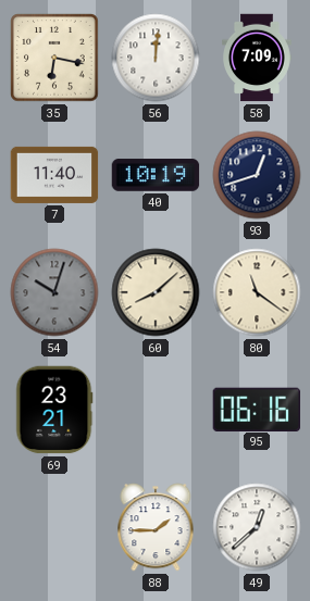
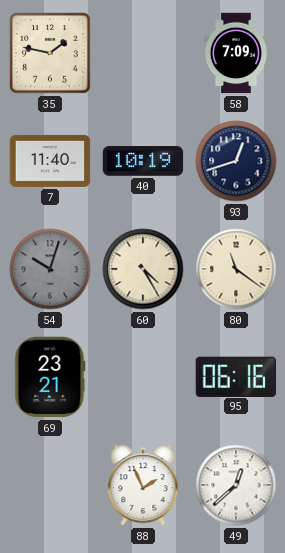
35: 6:17 -> 1:47
56: 12:01 -> none
60: 8:08 -> 4:25
88: 1:45 -> 1:56
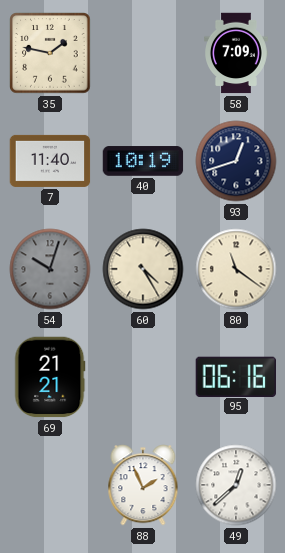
69: 23:21 -> 21:21
